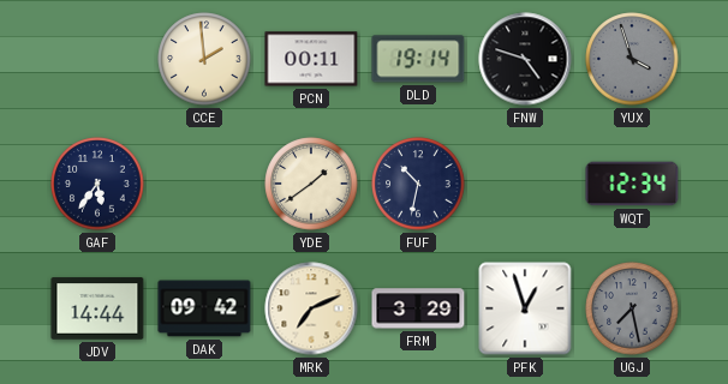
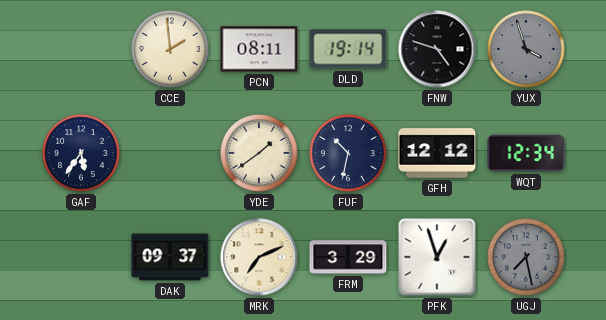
PCN: 00:11 -> 08:11
GFH: none -> 12:12
JDV: 14:44 -> none
DAK: 09:42 -> 09:37
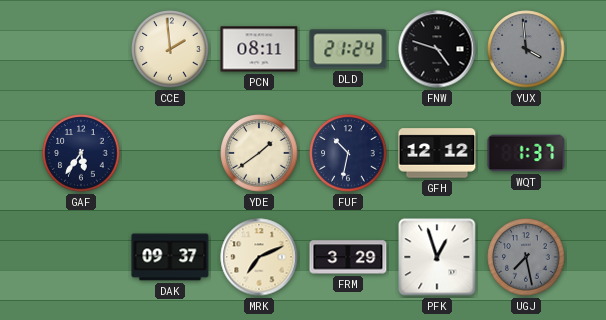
DLD: 19:14 -> 21:24
YUX: 3:57 -> 3:59
WQT: 12:34 -> 1:37
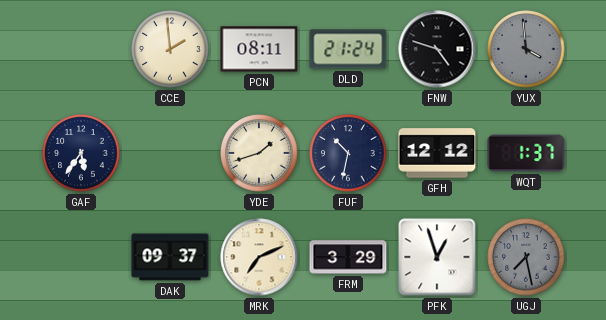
YDE: 1:39 -> 1:42
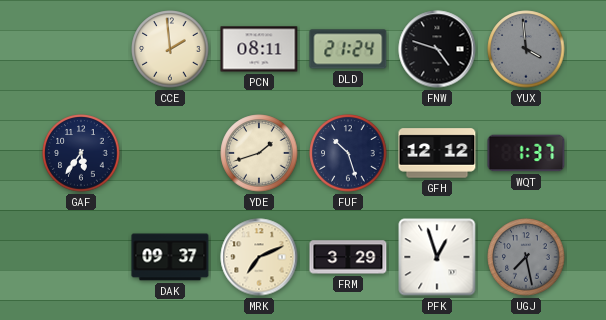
FUF: 10:32 -> 10:27
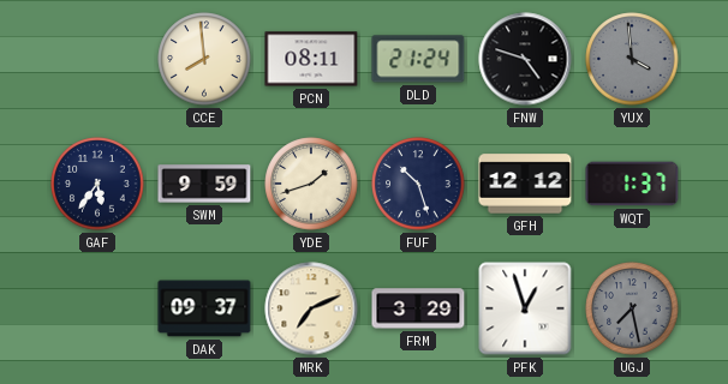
CCE: 1:59 -> 7:59
SWM: none -> 9:59
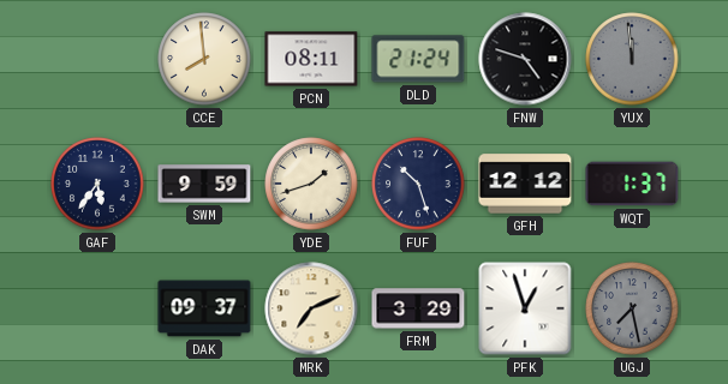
YUX: 3:59 -> 11:59
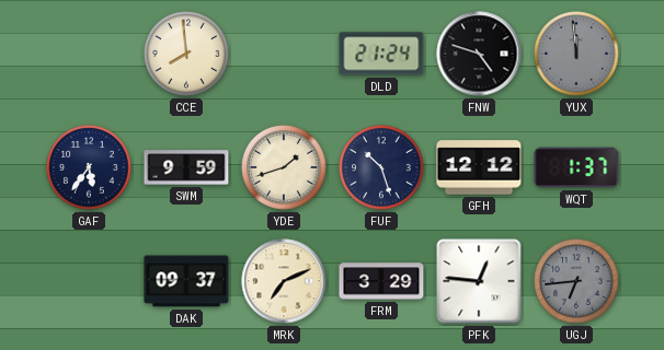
PCN: 08:11 -> none
PFK: 12:57 -> 12:46
UGJ: 7:28 -> 6:44
